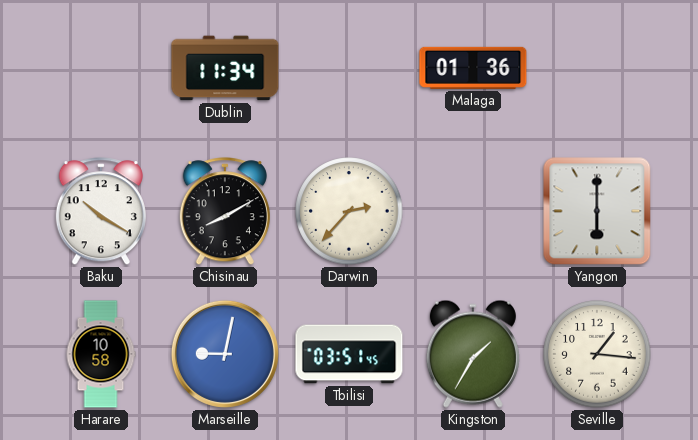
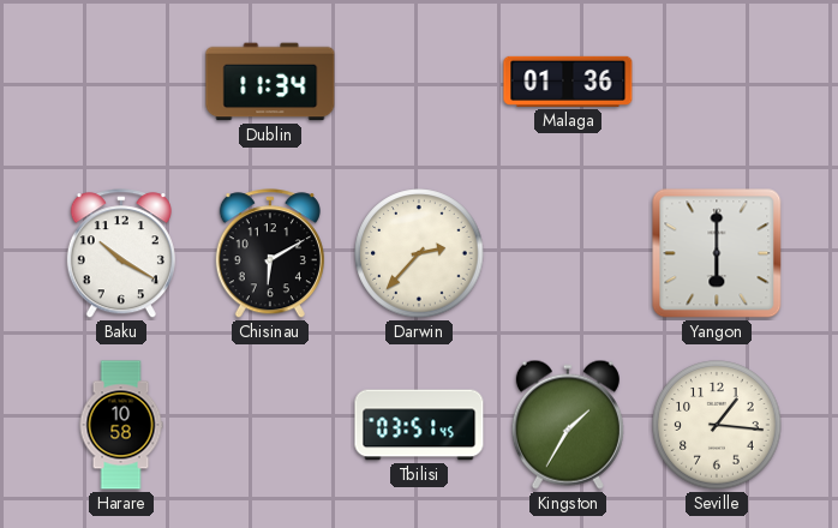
Chisinau: 8:10 -> 6:10
Marseille: 9:02 -> none
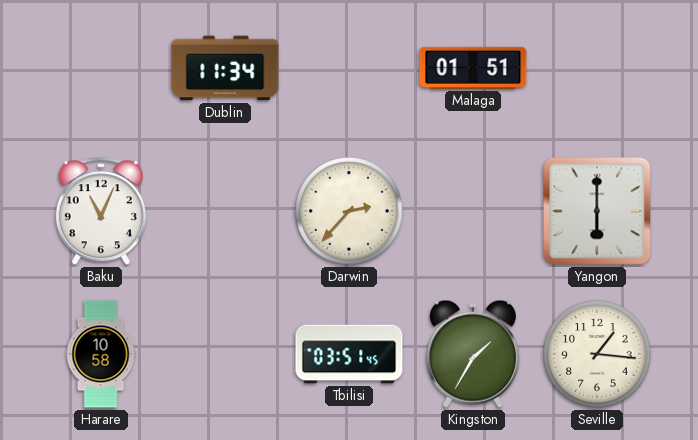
Malaga: 01:36 -> 01:51
Baku: 10:20 -> 11:04
Chisinau: 6:10 -> none
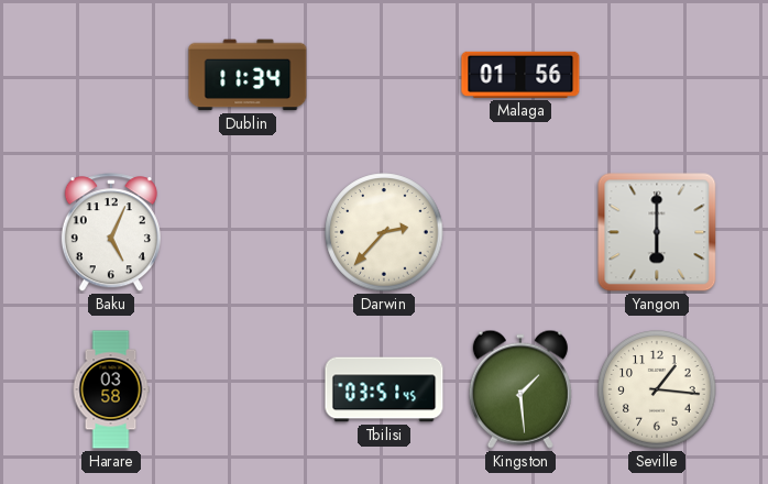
Malaga: 01:51 -> 01:56
Baku: 11:04 -> 5:04
Harare: 10:58 -> 03:58
Kingston: 1:35 -> 1:29
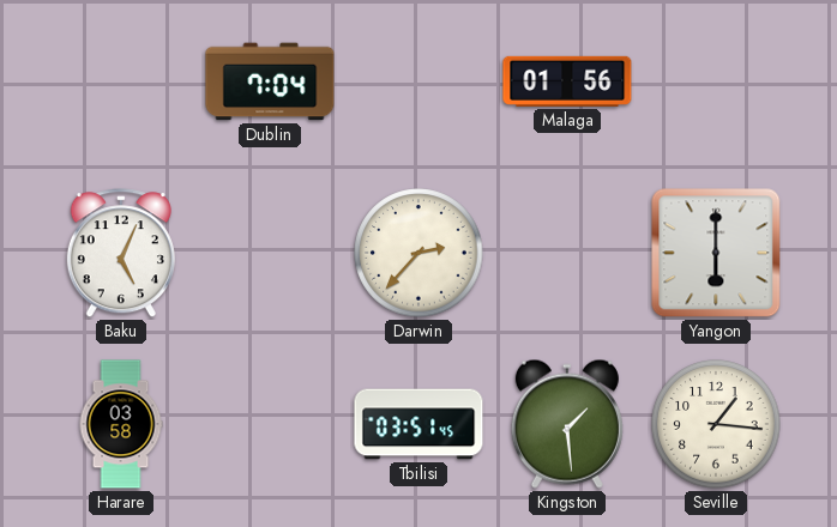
Dublin: 11:34 -> 7:04
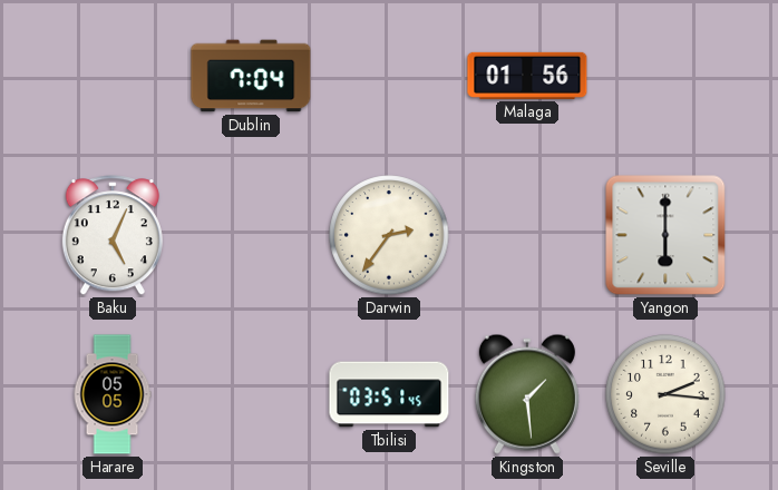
Darwin: 2:37 -> 2:36
Harare: 03:58 -> 05:05
Seville: 1:16 -> 2:16
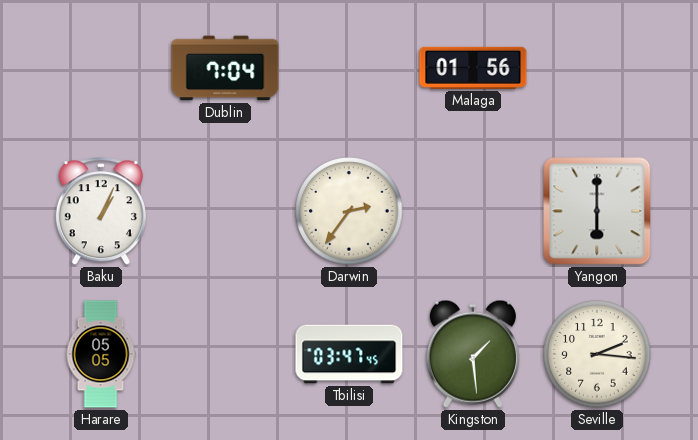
Baku: 5:04 -> 1:04
Tbilisi: 03:51 -> 03:47
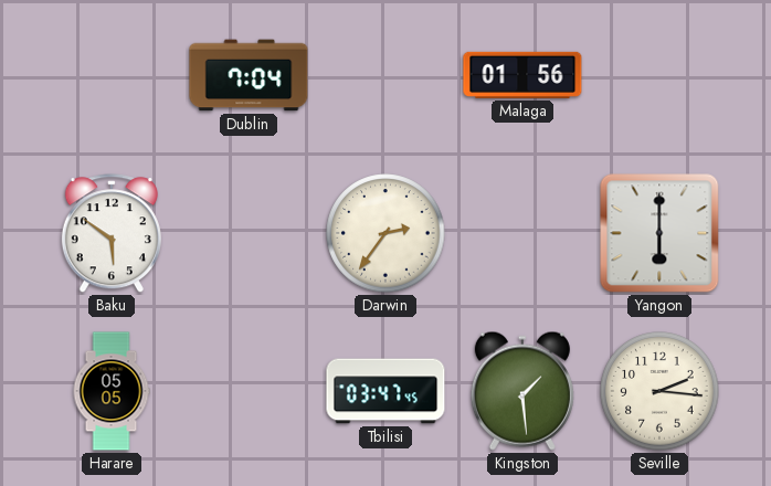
Baku: 1:04 -> 5:51
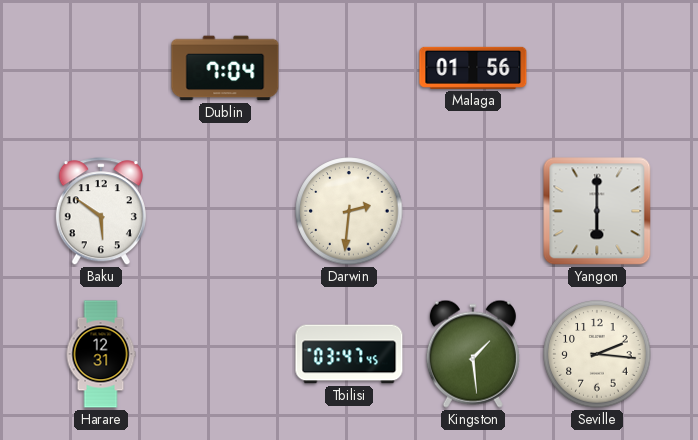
Darwin: 2:36 -> 2:31
Harare: 05:05 -> 12:31
